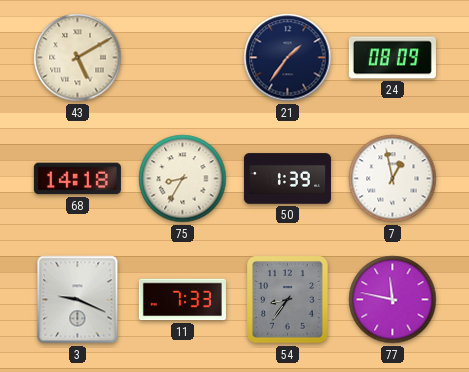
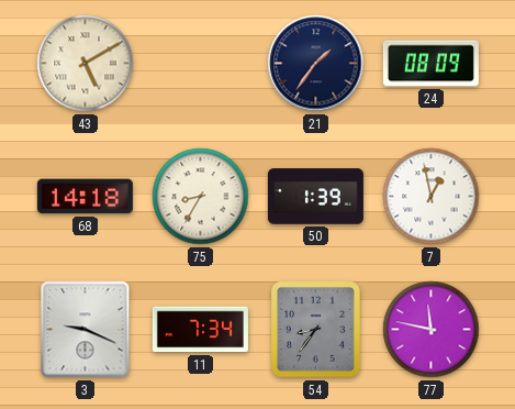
11: 7:33 -> 7:34
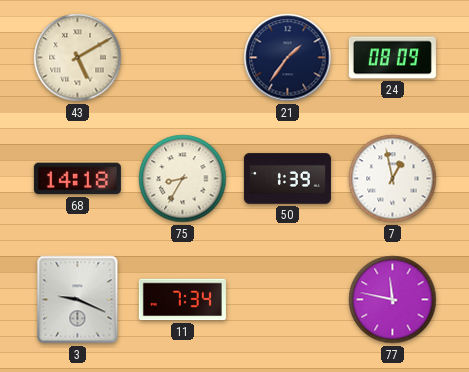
54: 8:36 -> none
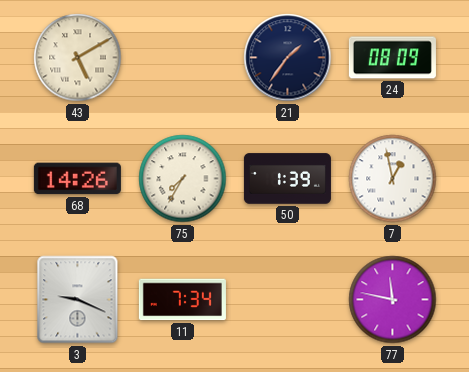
68: 14:18 -> 14:26
75: 8:35 -> 7:35
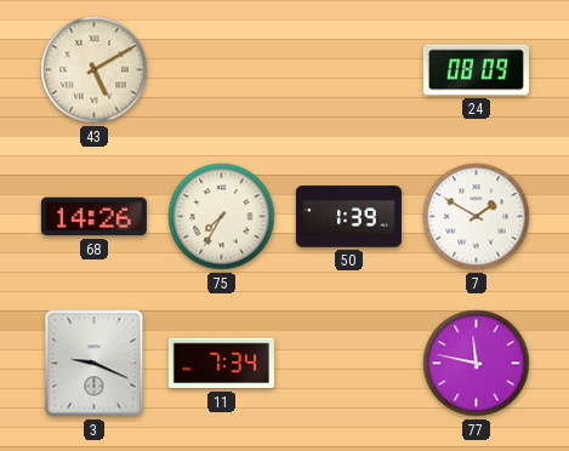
21: 1:36 -> none
7: 12:58 -> 1:50
